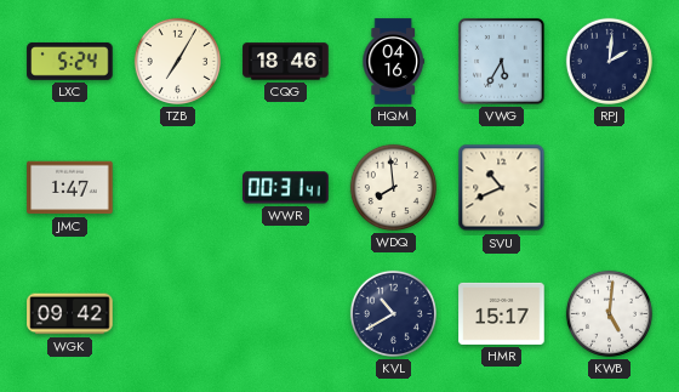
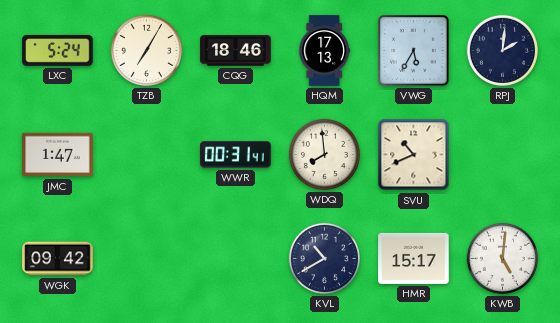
HQM: 04:16 -> 17:13
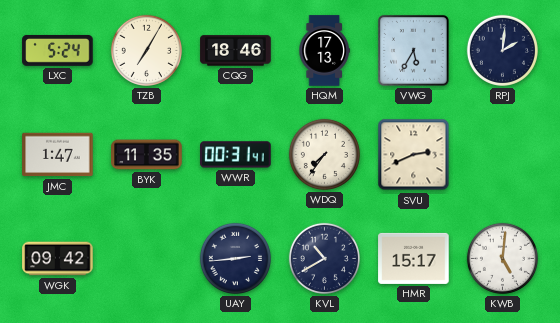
BYK: none -> 11:35
WDQ: 7:59 -> 7:36
SVU: 10:41 -> 2:41
UAY: none -> 2:44
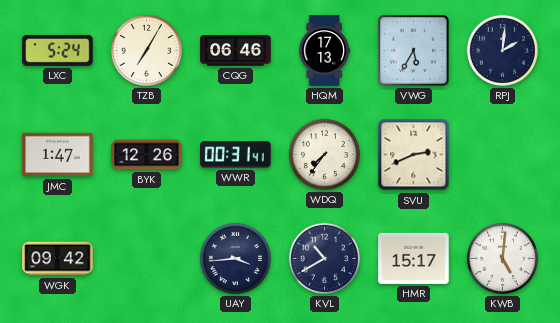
CQG: 18:46 -> 06:46
BYK: 11:35 -> 12:26
UAY: 2:44 -> 3:44
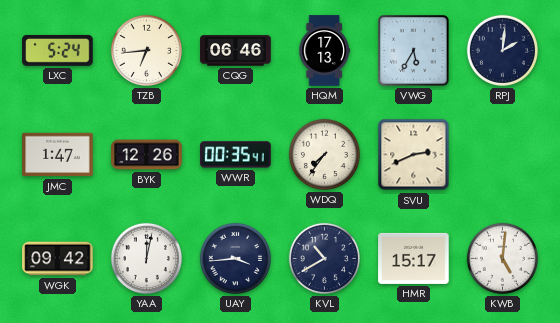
TZB: 7:05 -> 6:44
WWR: 00:31 -> 00:35
YAA: none -> 12:02
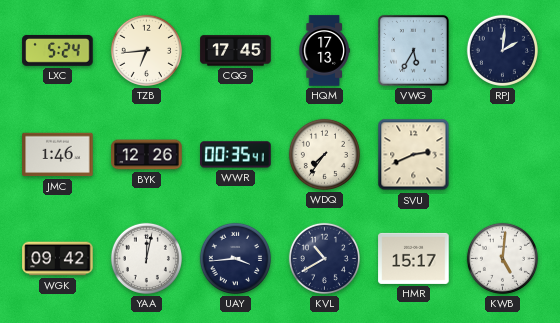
CQG: 06:46 -> 17:45
JMC: 1:47 -> 1:46
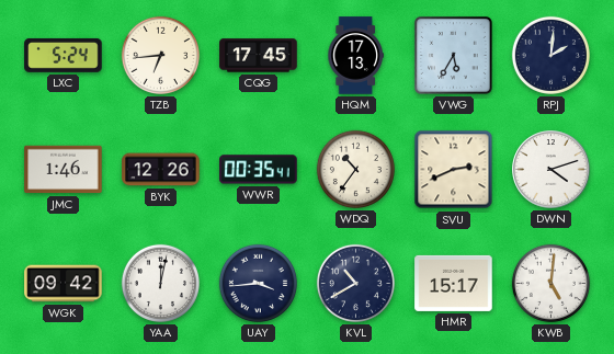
WDQ: 7:36 -> 10:36
DWN: none -> 4:12
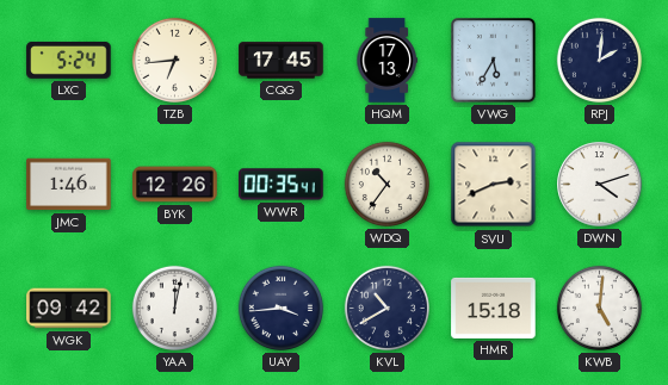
HMR: 15:17 -> 15:18
